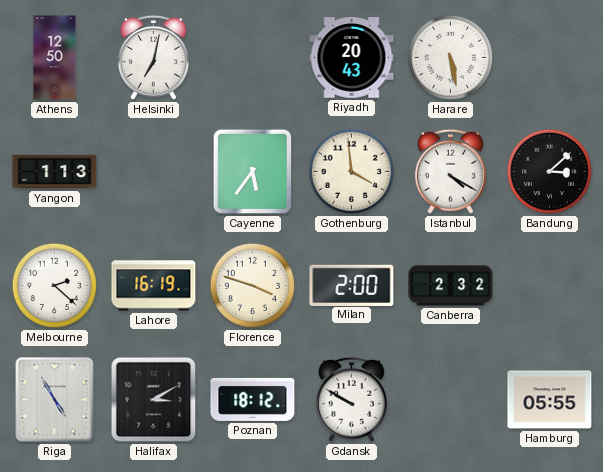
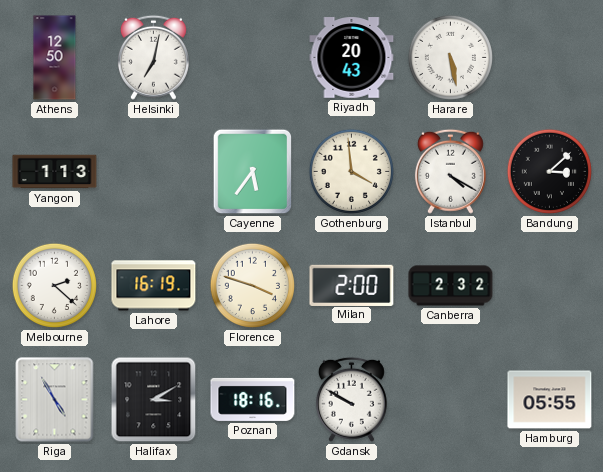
Poznan: 18:12 -> 18:16
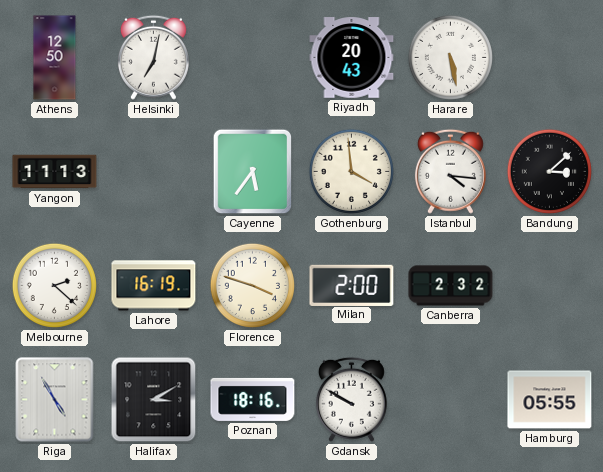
Yangon: 1:13 -> 11:13
Istanbul: 4:20 -> 4:16
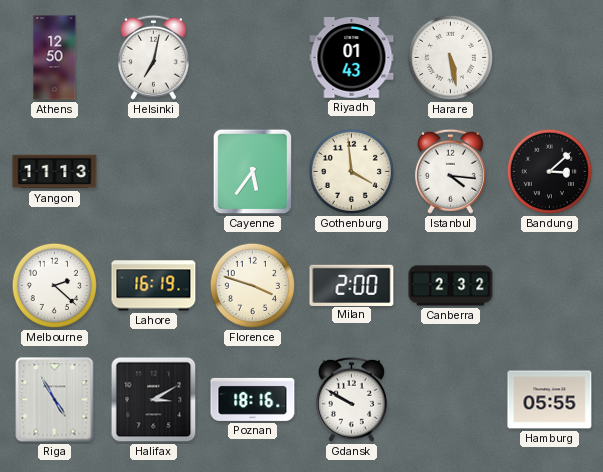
Riyadh: 20:43 -> 01:43
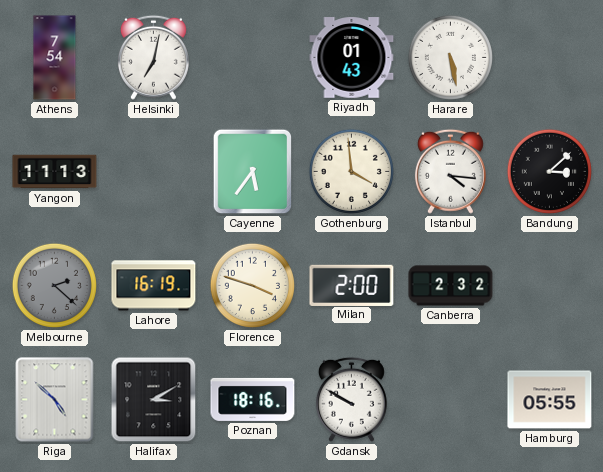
Athens: 12:50 -> 7:54
Melbourne dial: white -> grey
Riga: 4:55 -> 4:52
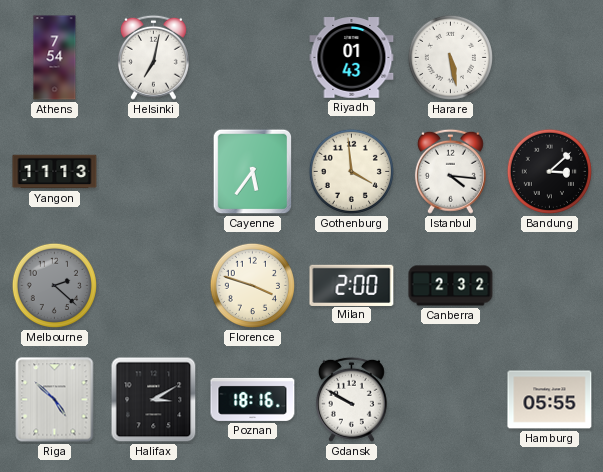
Lahore: 16:19 -> none
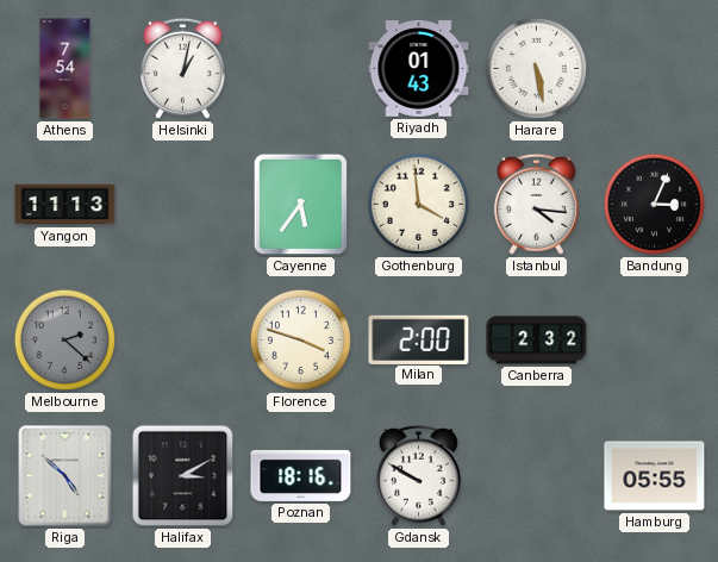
Helsinki: 7:02 -> 1:02
Bandung: 3:08 -> 3:04
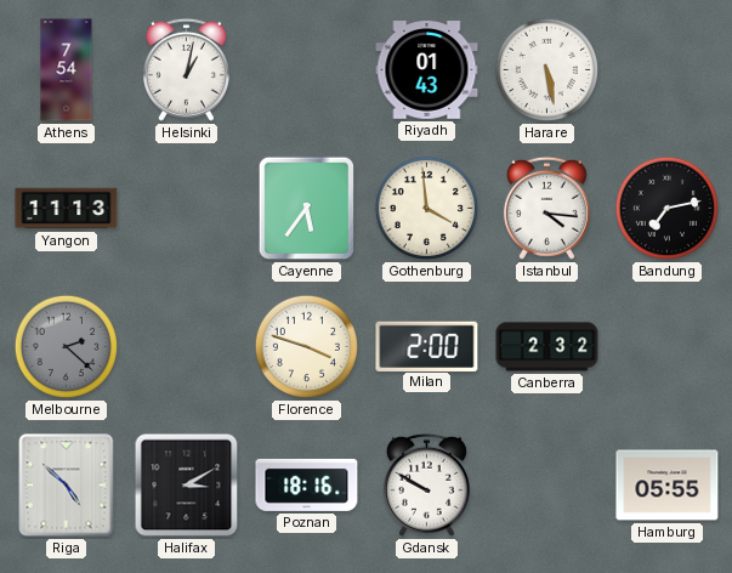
Bandung: 3:04 -> 7:13
